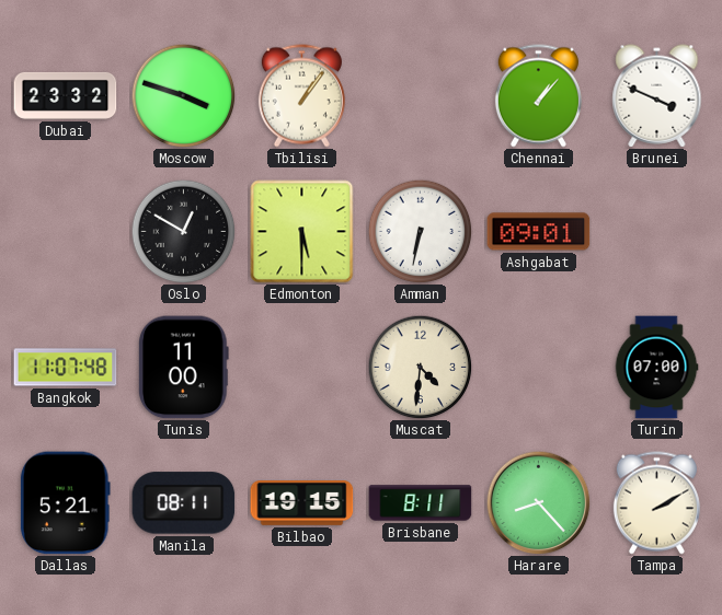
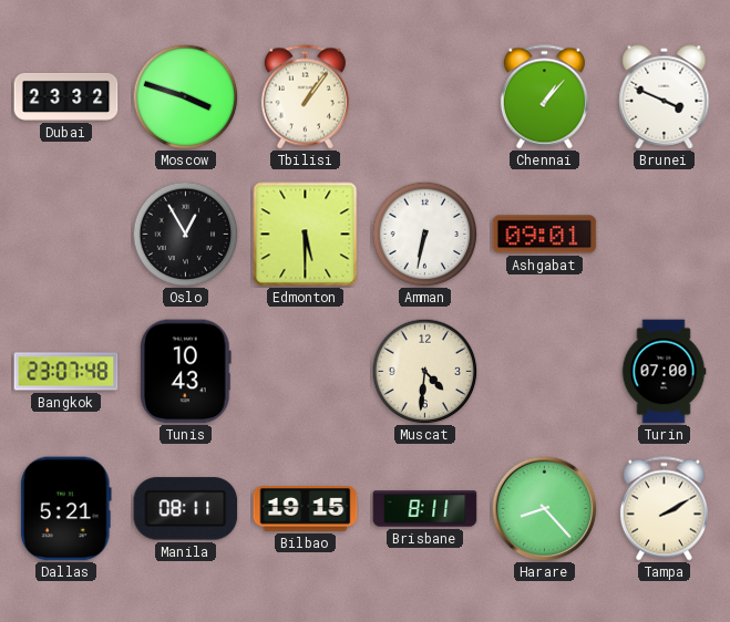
Oslo: 12:50 -> 12:55
Bangkok: 11:07 -> 23:07
Tunis: 11:00 -> 10:43
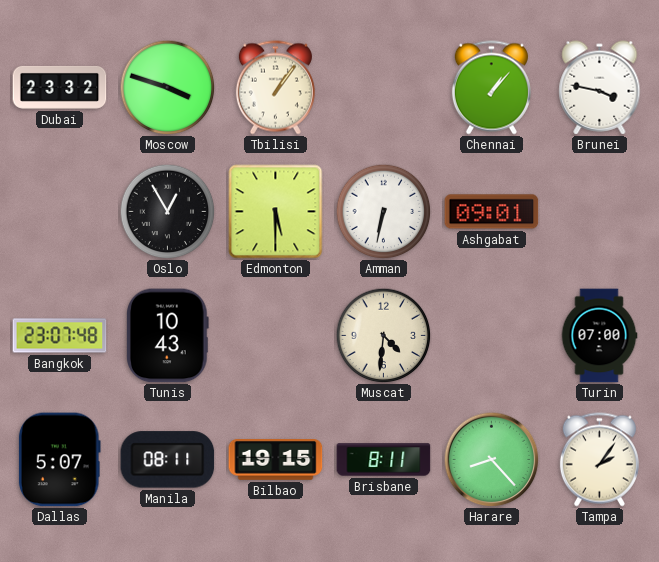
Brunei: 3:49 -> 3:47
Dallas: 5:21 -> 5:07
Tampa: 2:10 -> 2:06
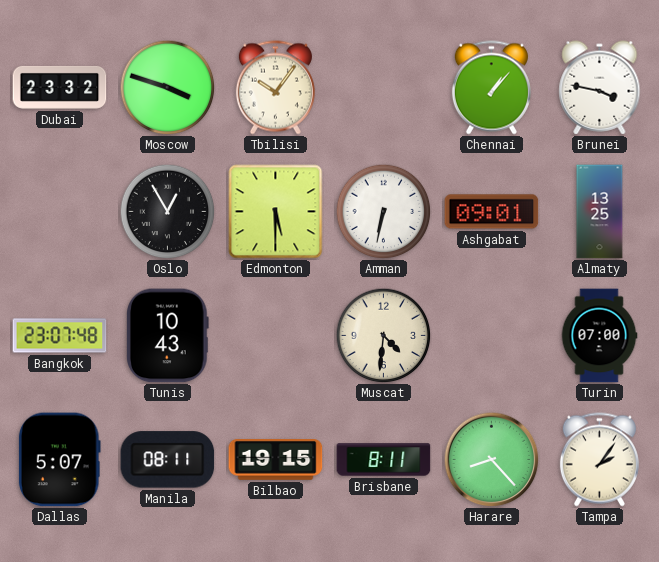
Tbilisi: 1:06 -> 10:06
Almaty: none -> 13:25
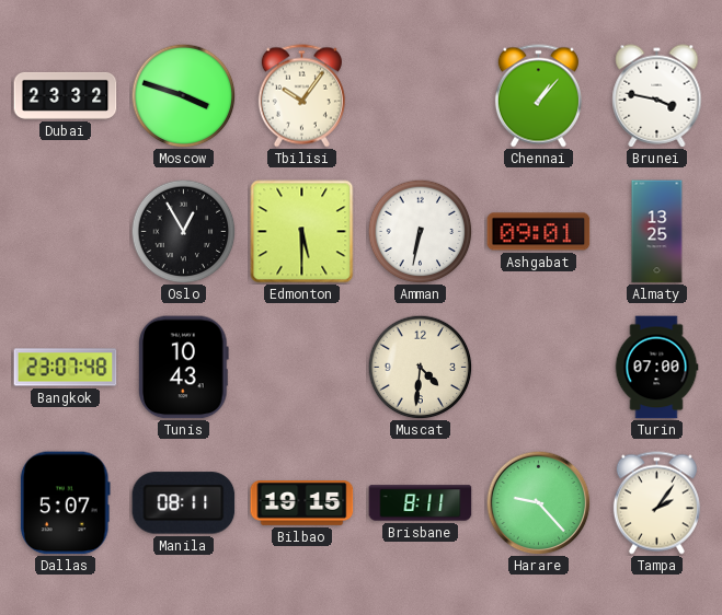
Harare: 8:23 -> 9:23
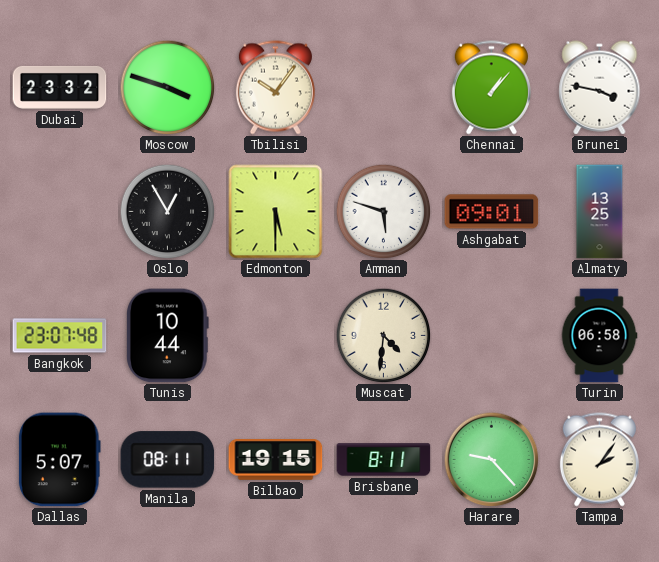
Amman: 6:32 -> 5:48
Tunis: 10:43 -> 10:44
Turin: 07:00 -> 06:58
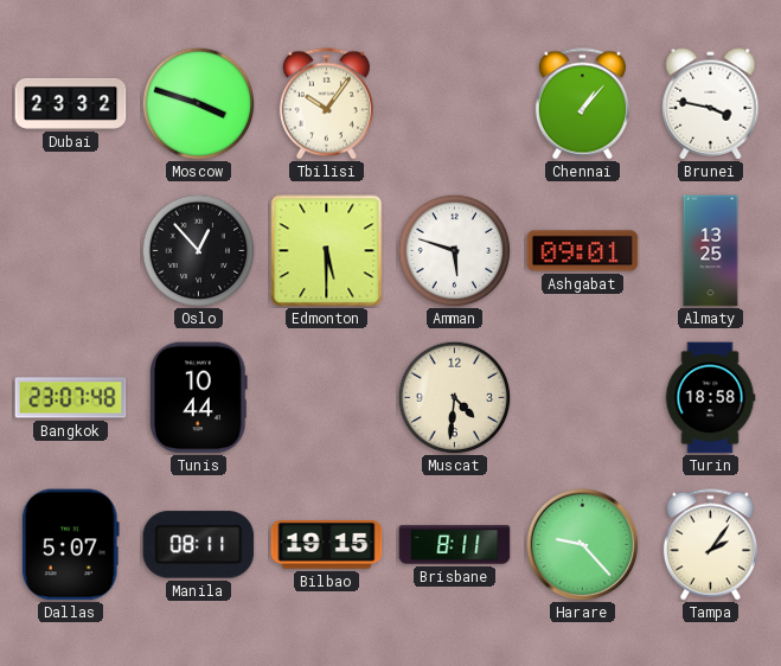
Oslo: 12:55 -> 12:53
Turin: 06:58 -> 18:58
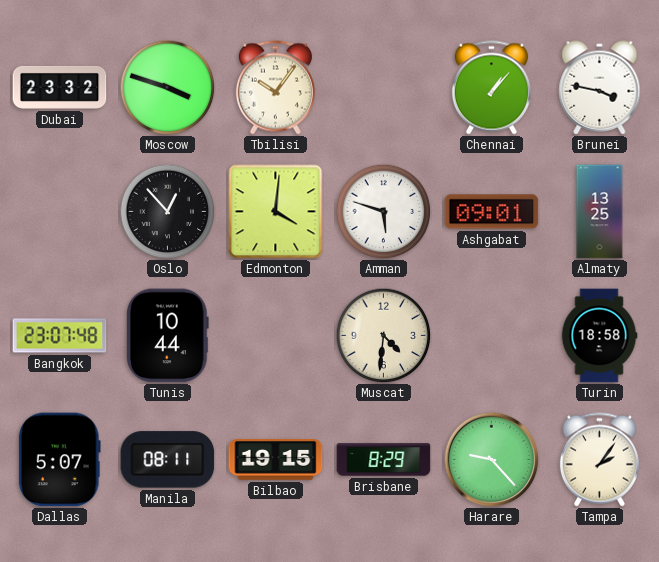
Edmonton: 5:30 -> 4:01
Brisbane: 8:11 -> 8:29
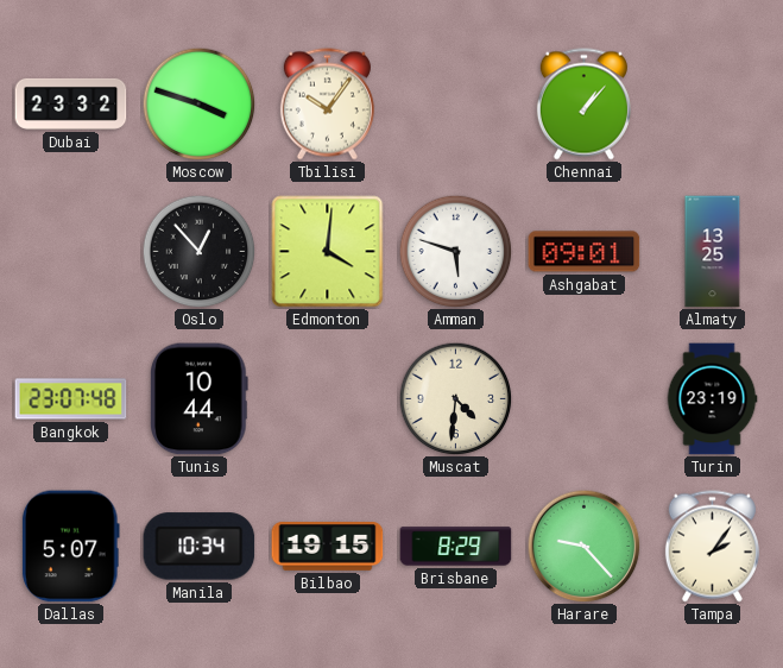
Brunei: 3:47 -> none
Turin: 18:58 -> 23:19
Manila: 08:11 -> 10:34
